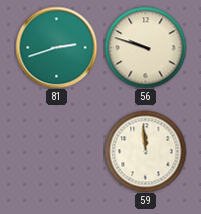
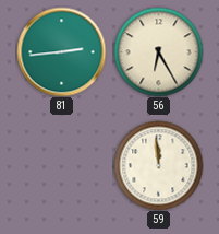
81: 2:42 -> 2:44
56: 9:48 -> 6:25
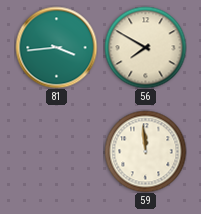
81: 2:44 -> 3:44
56: 6:25 -> 7:50
